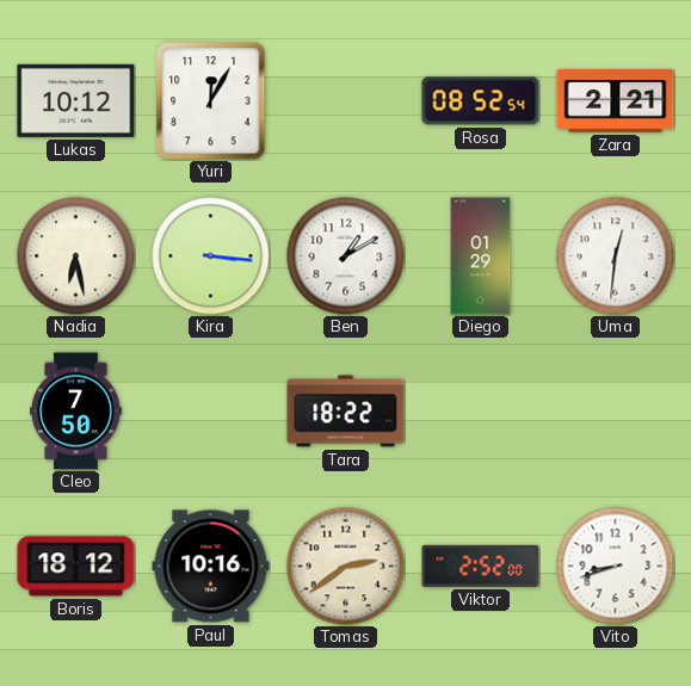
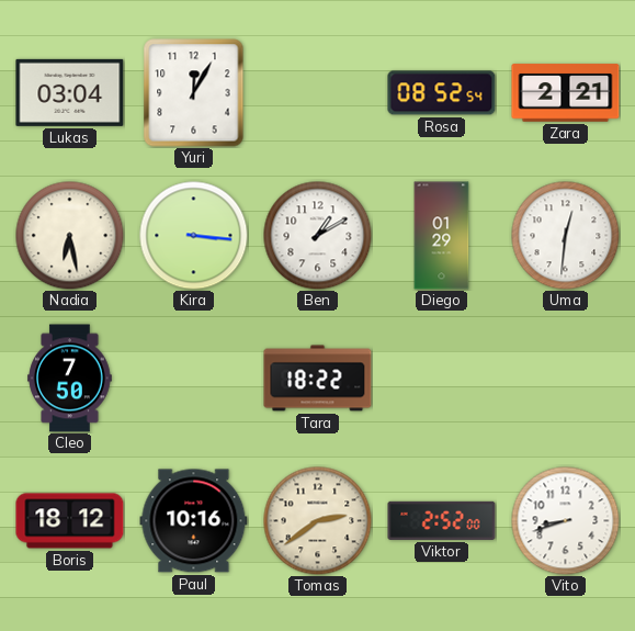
Lukas: 10:12 -> 03:04
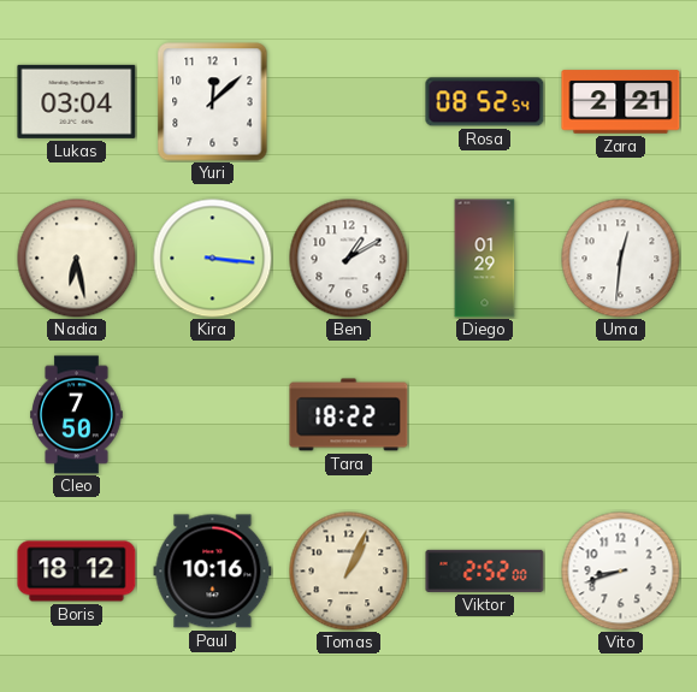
Yuri: 12:05 -> 12:08
Tomas: 2:39 -> 1:04
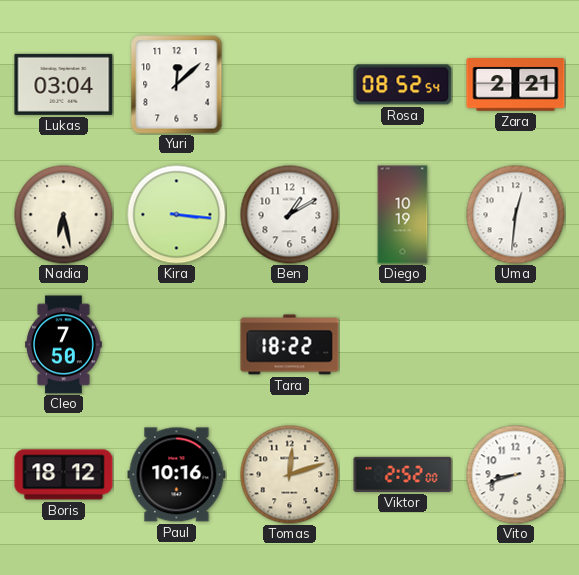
Diego: 01:29 -> 10:19
Tomas: 1:04 -> 12:12
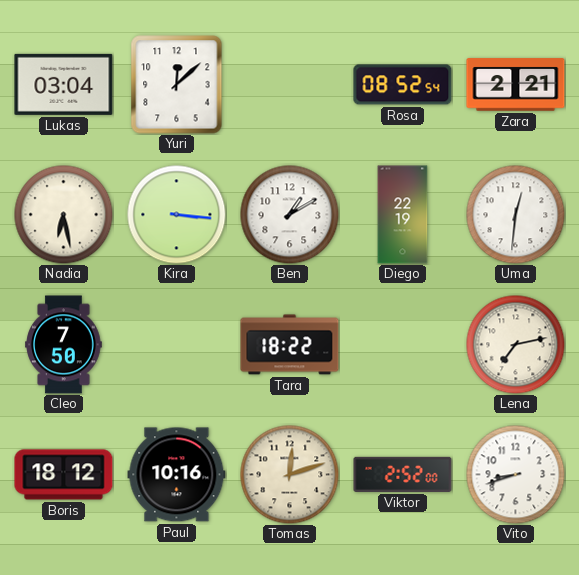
Diego: 10:19 -> 22:19
Lena: none -> 7:13
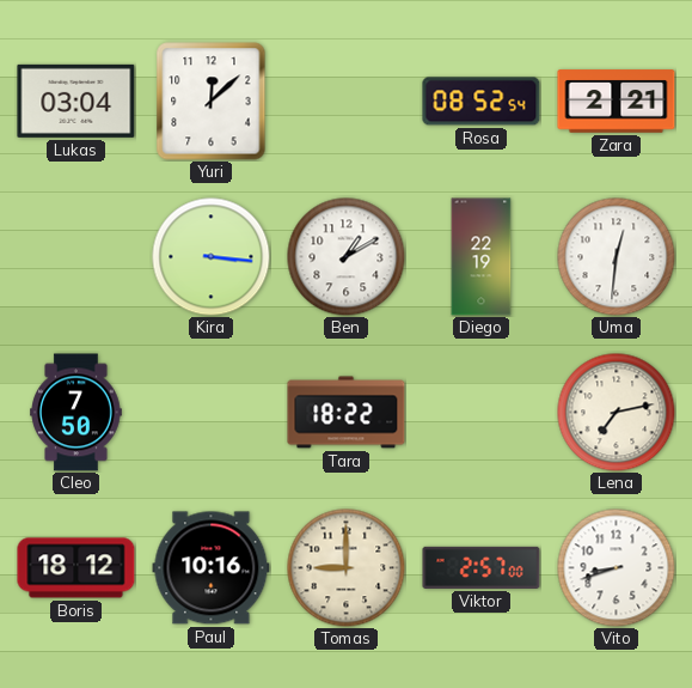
Nadia: 6:28 -> none
Tomas: 12:12 -> 9:00
Viktor: 2:52 -> 2:57
